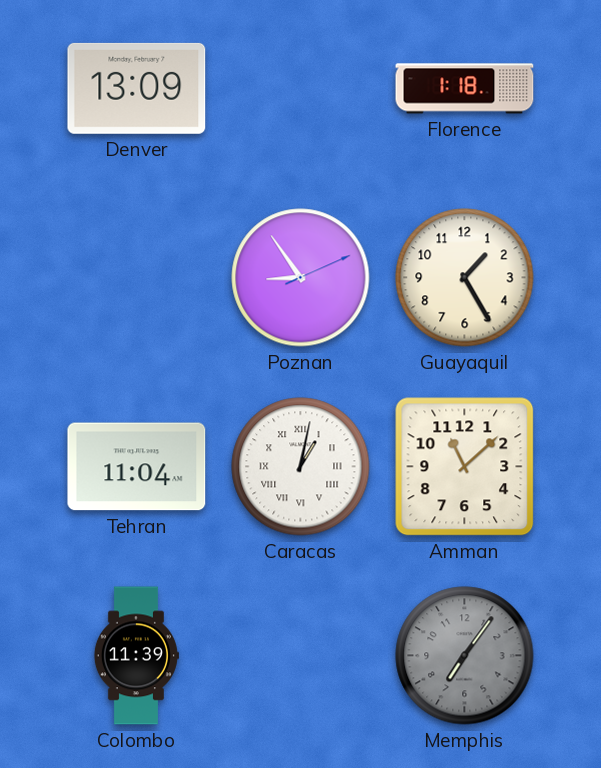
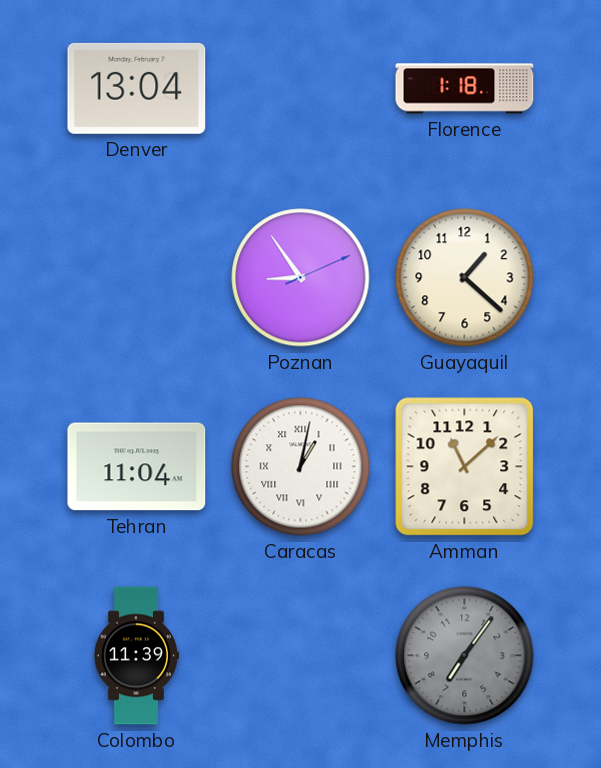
Denver: 13:09 -> 13:04
Guayaquil: 1:25 -> 1:22
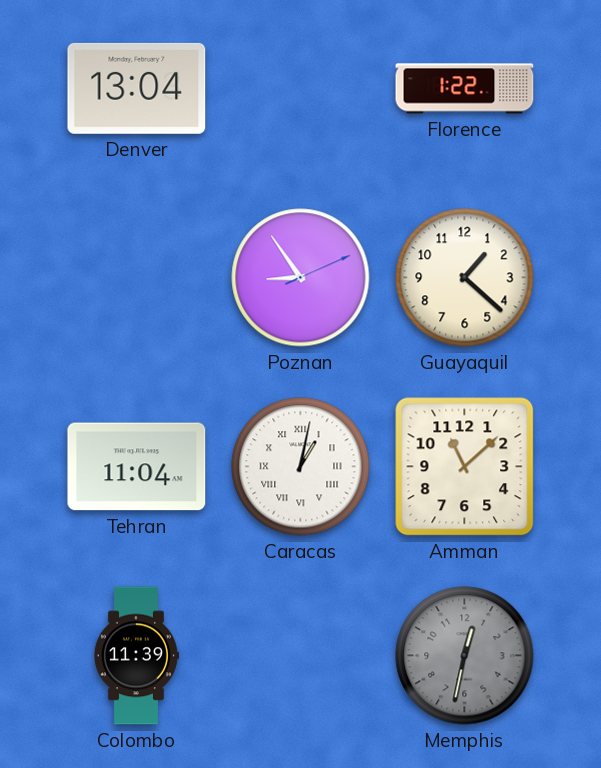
Florence: 1:18 -> 1:22
Memphis: 7:06 -> 12:32
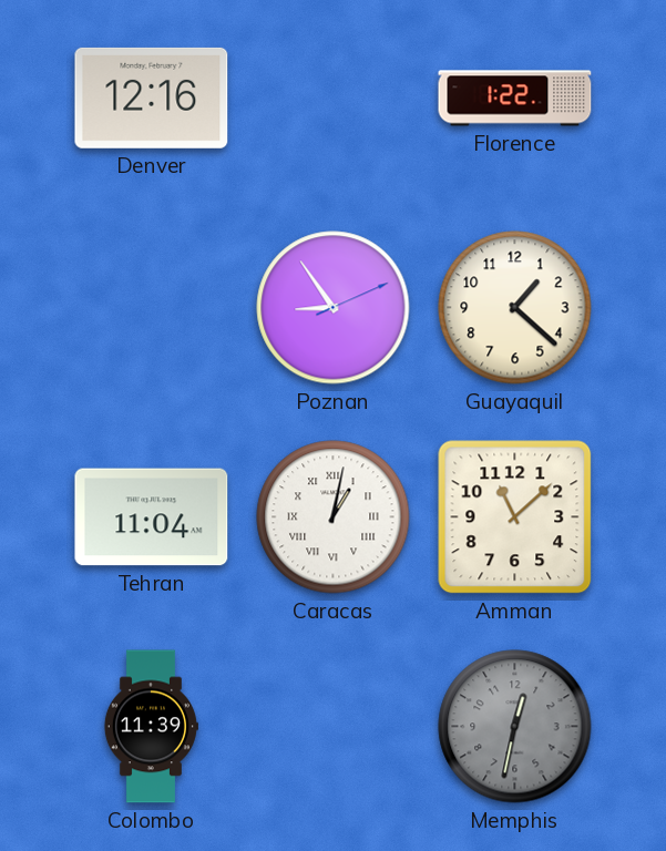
Denver: 13:04 -> 12:16
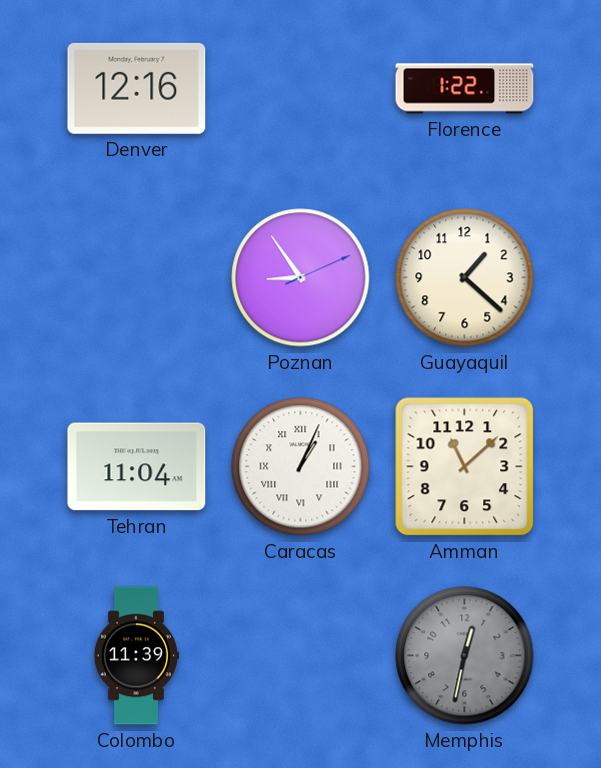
Caracas: 1:02 -> 1:04
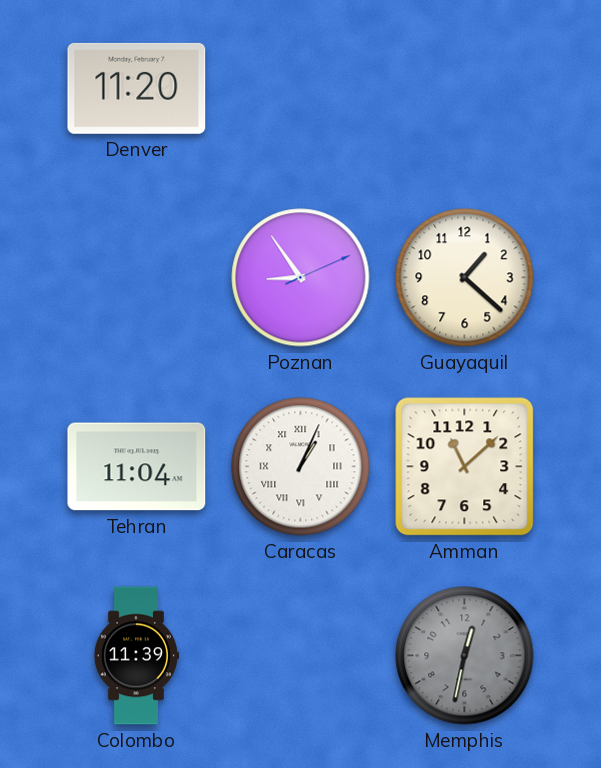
Denver: 12:16 -> 11:20
Florence: 1:22 -> none
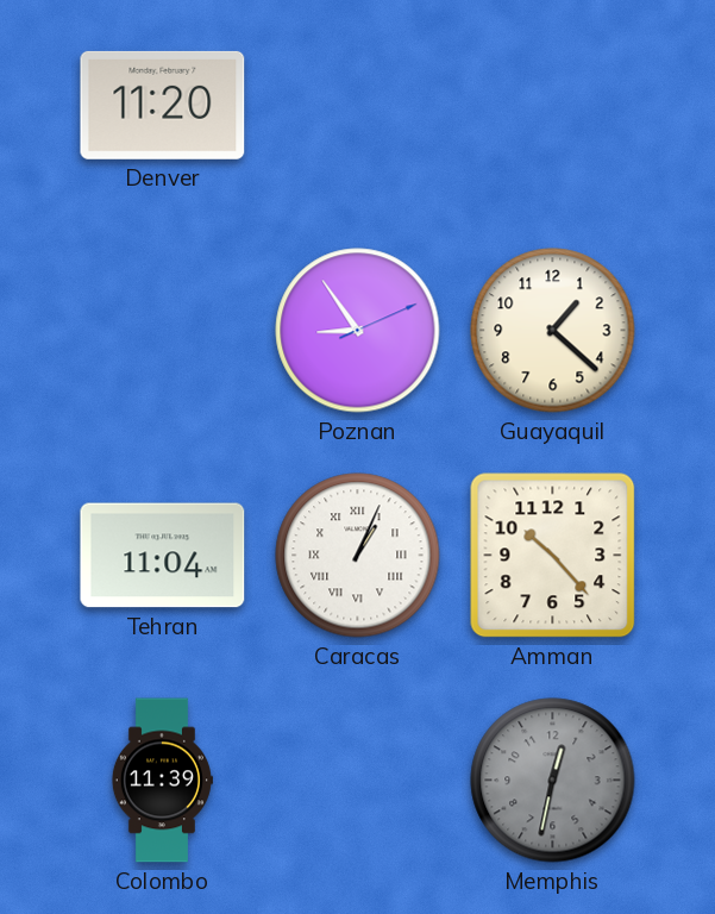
Amman: 11:08 -> 10:23
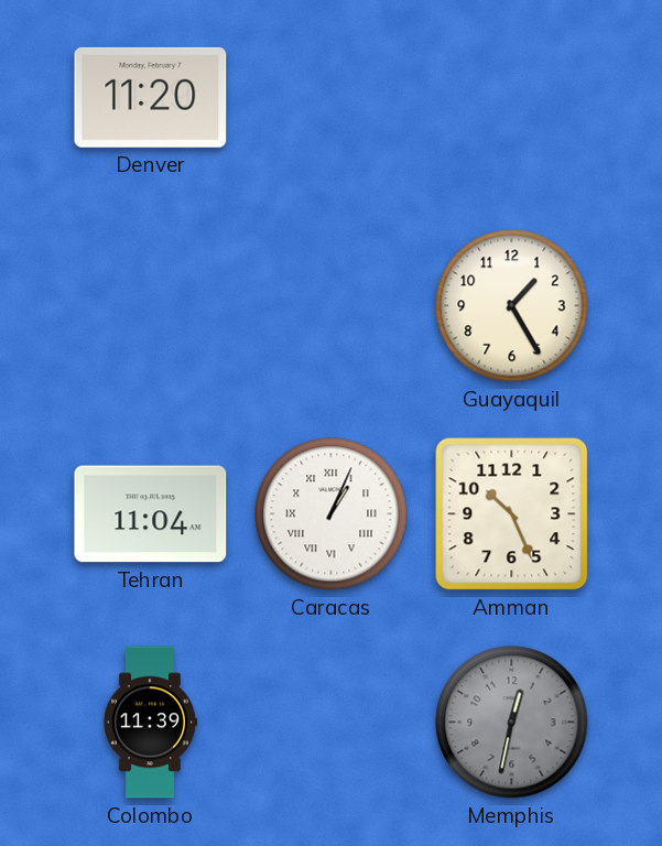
Poznan: 8:54 -> none
Guayaquil: 1:22 -> 1:25
Amman: 10:23 -> 10:26
